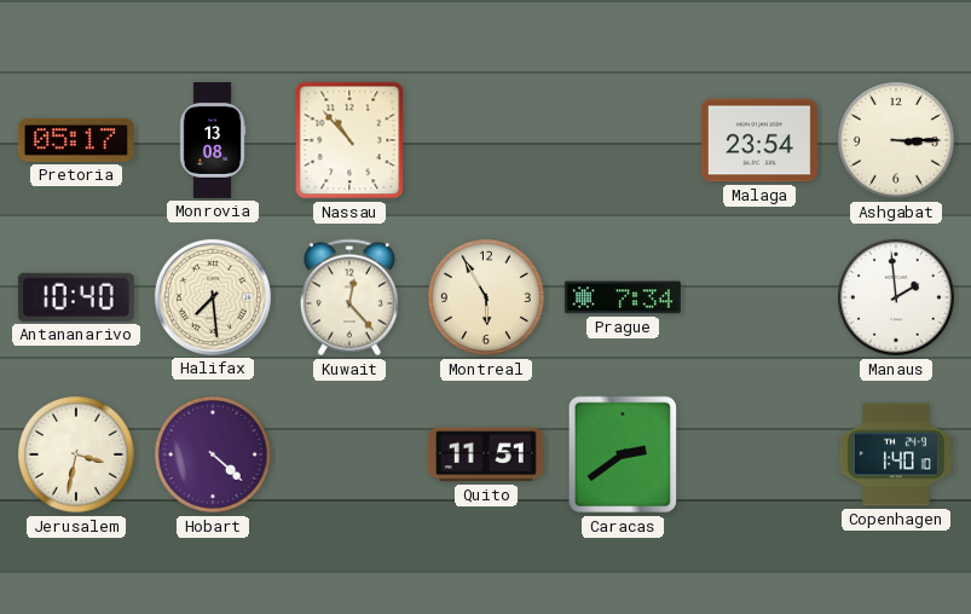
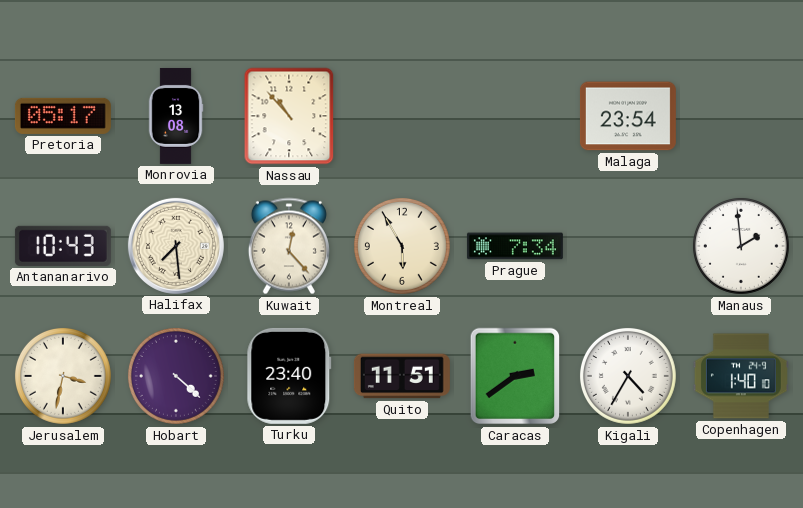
Ashgabat: 3:15 -> none
Antananarivo: 10:40 -> 10:43
Turku: none -> 23:40
Kigali: none -> 4:35
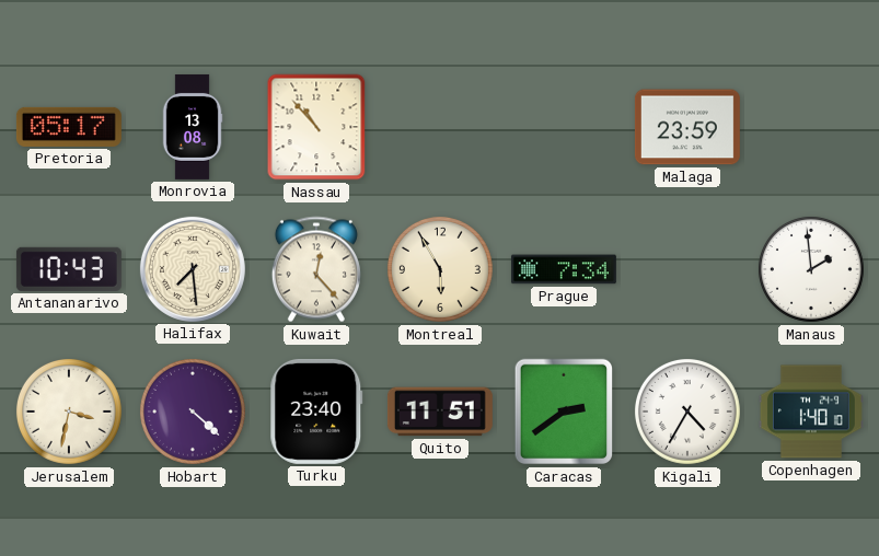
Malaga: 23:54 -> 23:59
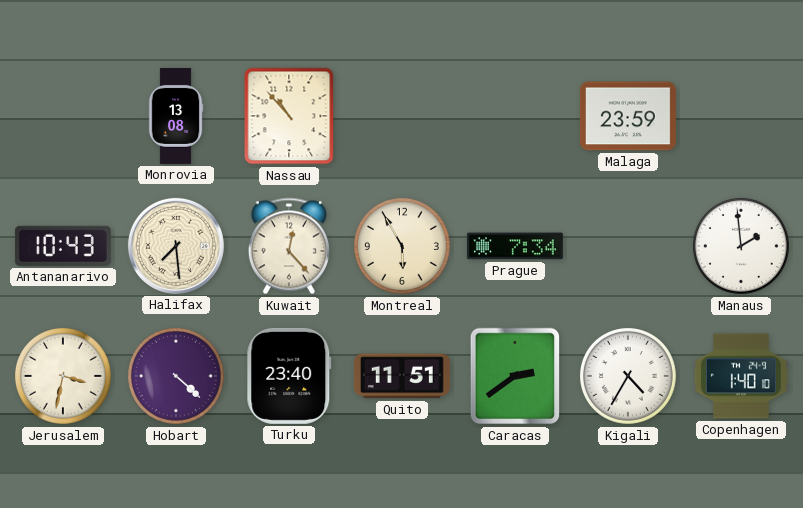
Pretoria: 05:17 -> none
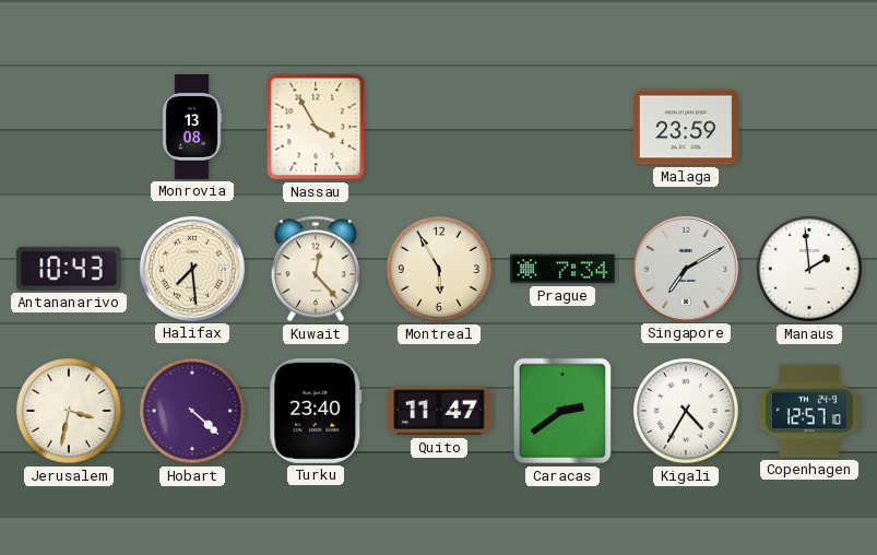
Nassau: 10:53 -> 3:55
Singapore: none -> 7:10
Quito: 11:51 -> 11:47
Copenhagen: 1:40 -> 12:57
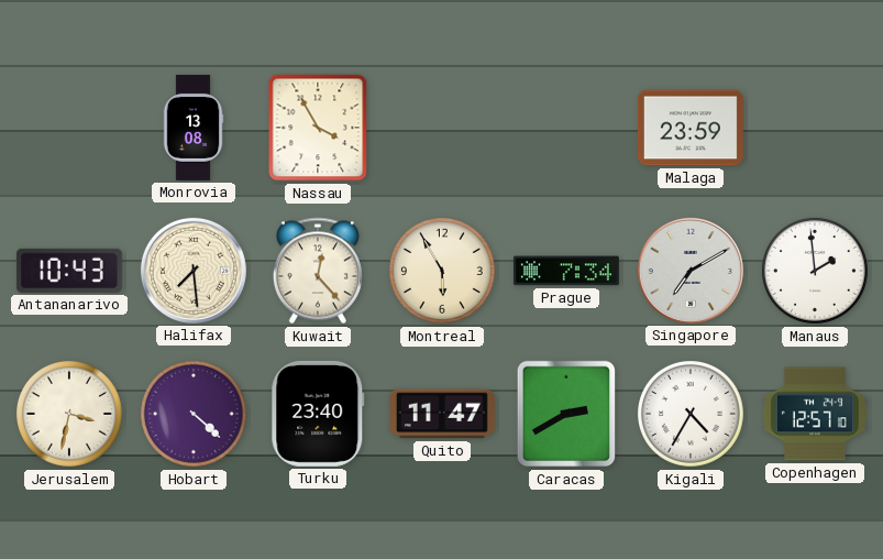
Caracas: 2:39 -> 2:40
